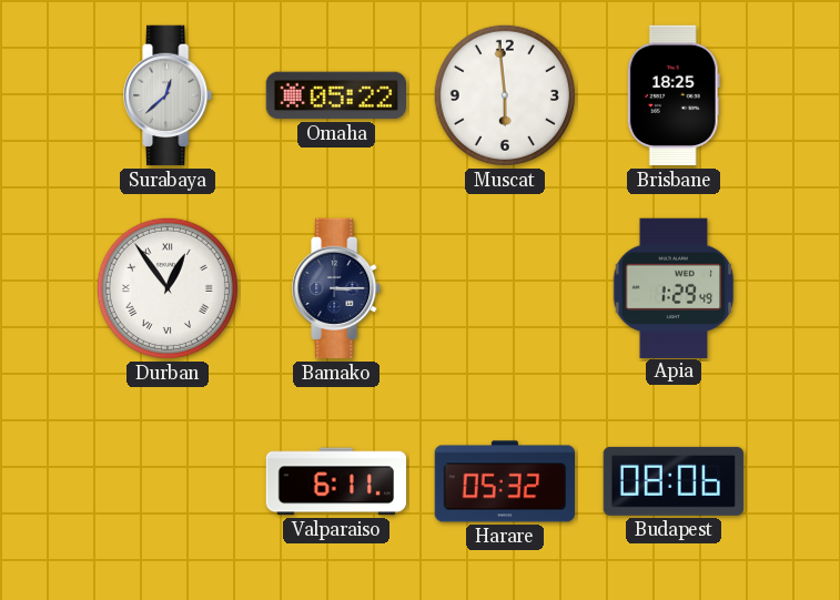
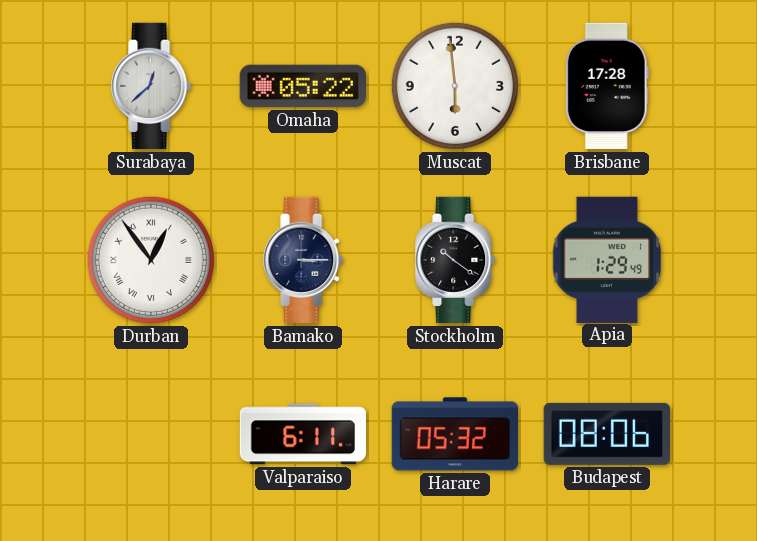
Brisbane: 18:25 -> 17:28
Stockholm: none -> 10:21
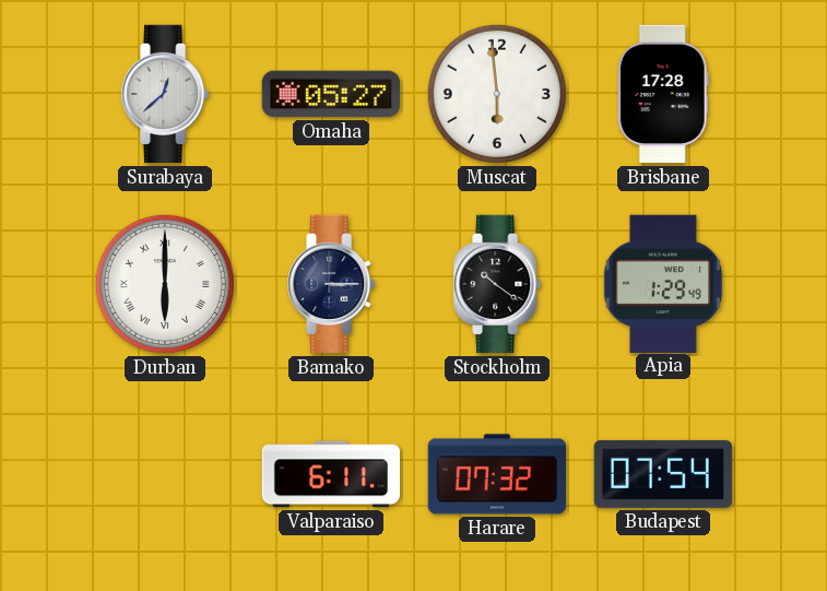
Omaha: 05:22 -> 05:27
Durban: 12:54 -> 6:00
Harare: 05:32 -> 07:32
Budapest: 08:06 -> 07:54
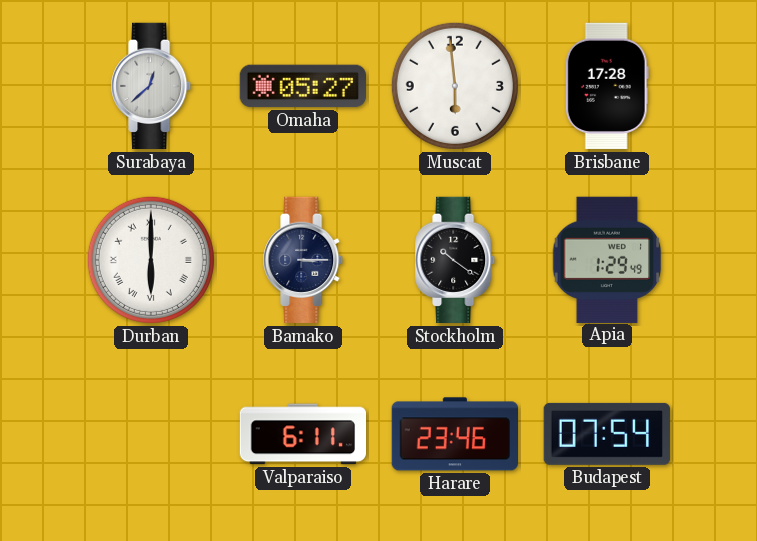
Harare: 07:32 -> 23:46
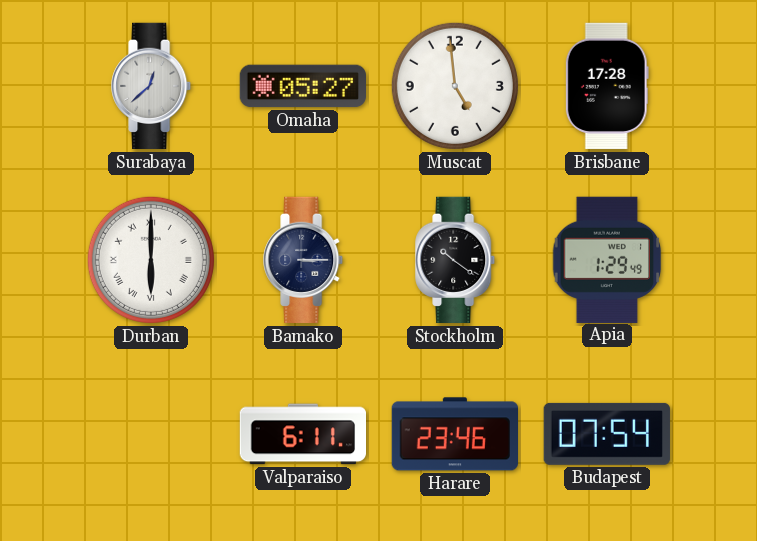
Muscat: 5:59 -> 4:59
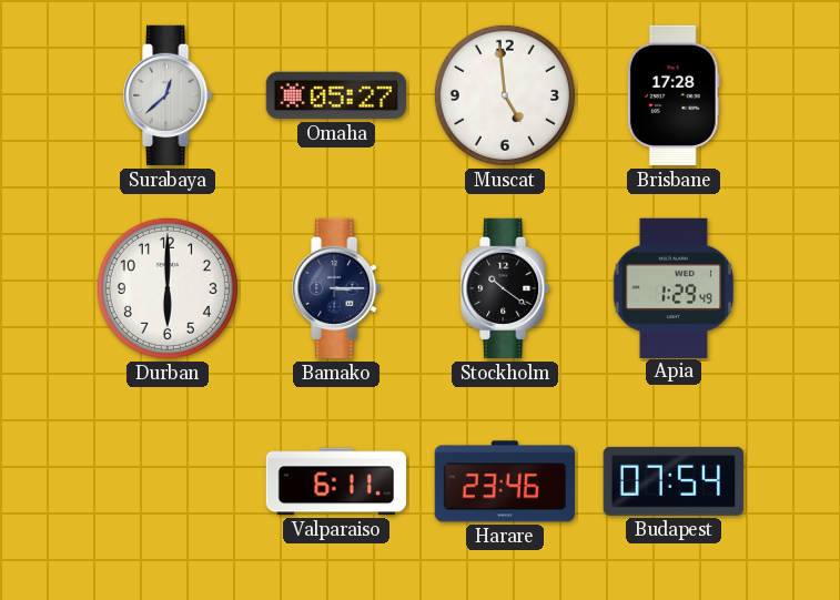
Durban numerals: Roman -> Arabic
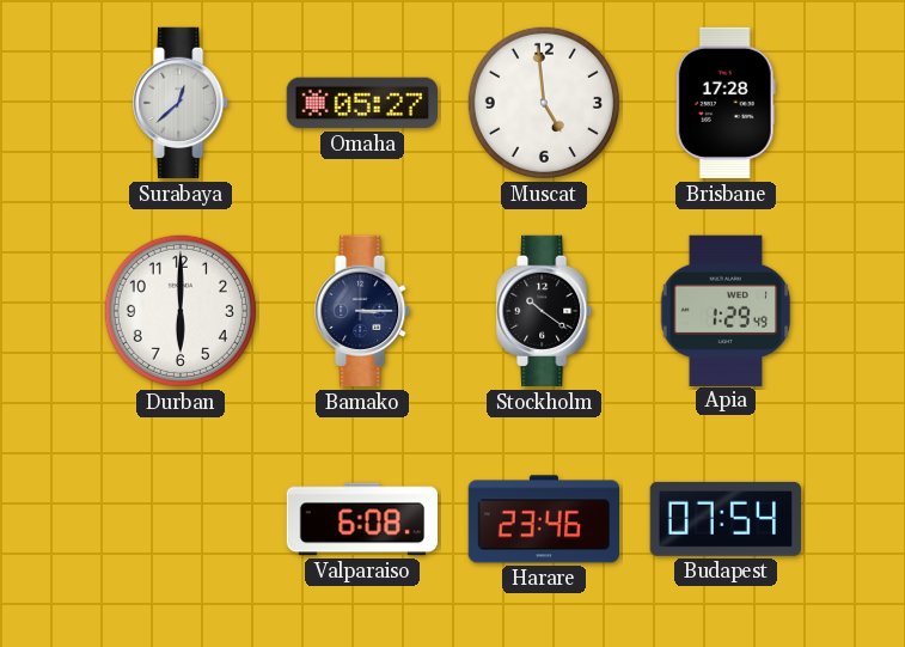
Valparaiso: 6:11 -> 6:08
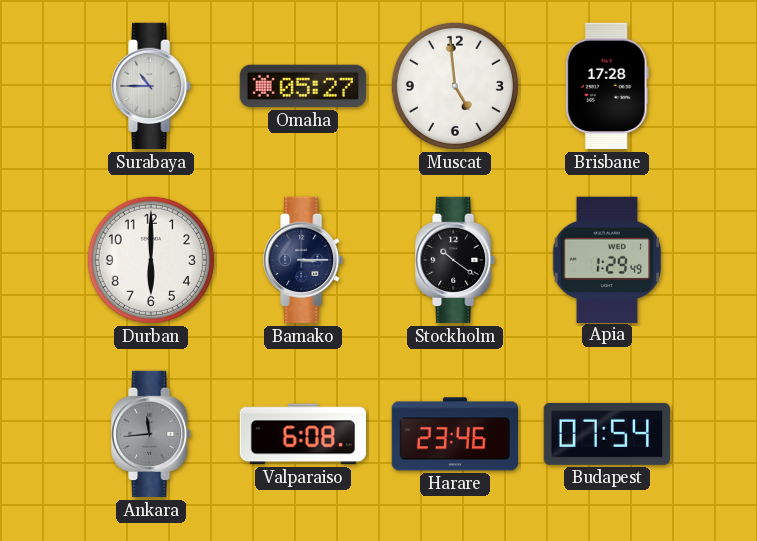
Surabaya: 12:38 -> 10:45
Ankara: none -> 11:44
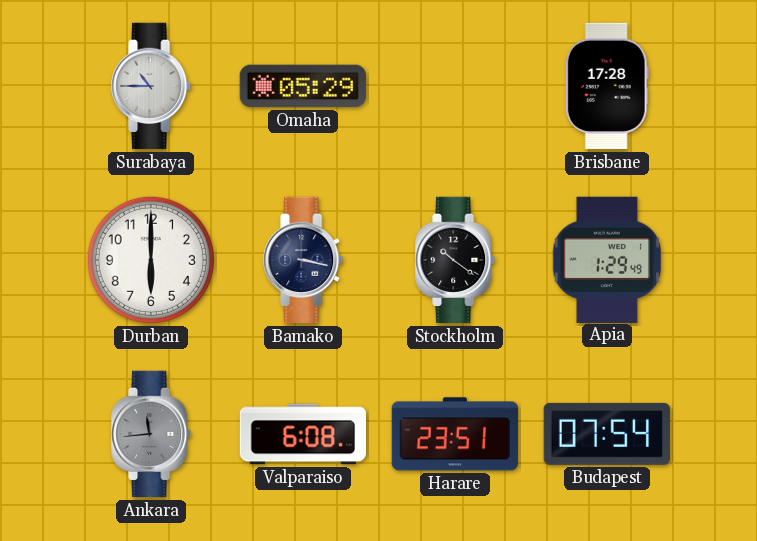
Omaha: 05:27 -> 05:29
Muscat: 4:59 -> none
Bamako: 3:15 -> 3:17
Harare: 23:46 -> 23:51
